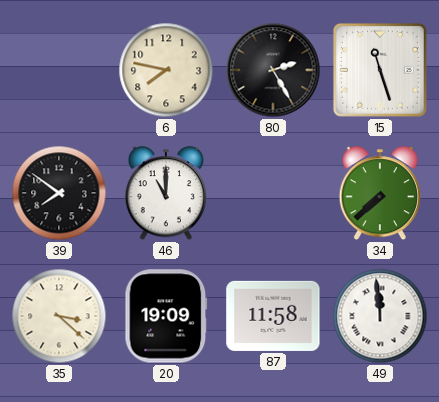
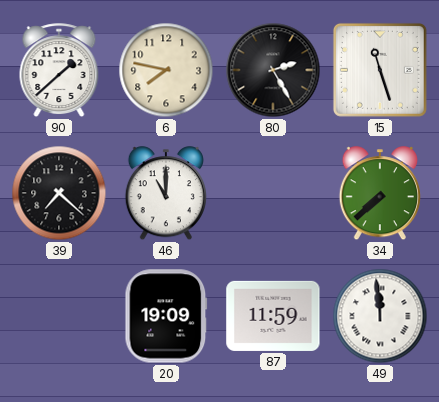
90: none -> 1:38
39: 7:51 -> 7:22
35: 3:22 -> none
87: 11:58 -> 11:59
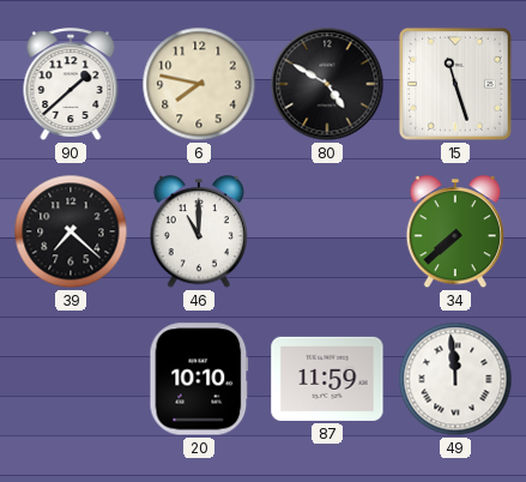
80: 2:25 -> 4:50
20: 19:09 -> 10:10
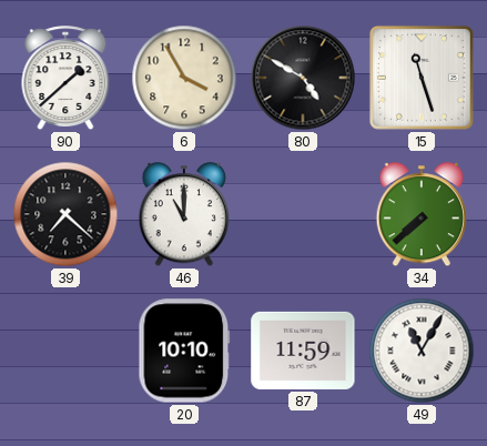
6: 7:47 -> 3:55
49: 11:59 -> 11:05
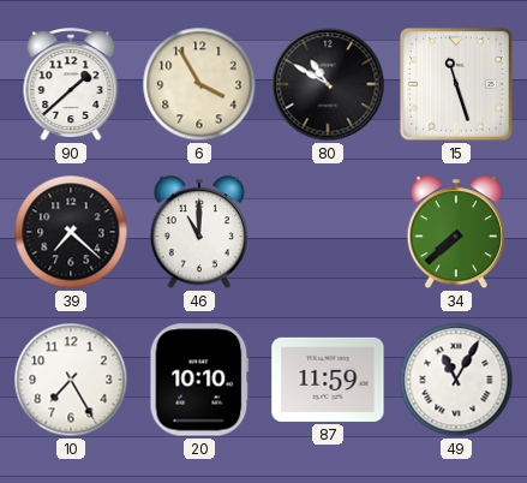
80: 4:50 -> 10:50
10: none -> 7:25
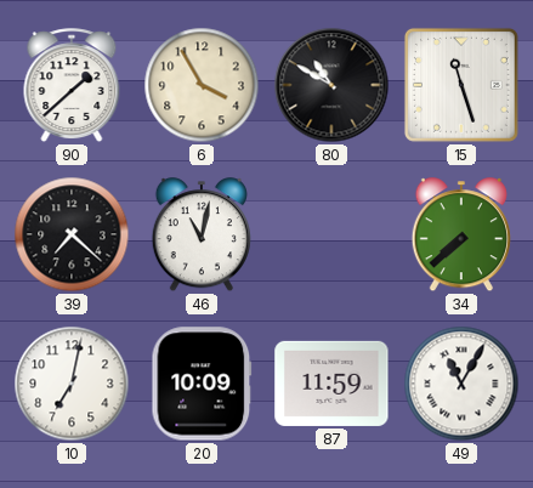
46: 11:00 -> 11:02
10: 7:25 -> 7:02
20: 10:10 -> 10:09
